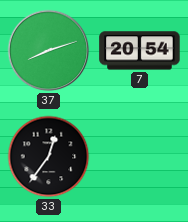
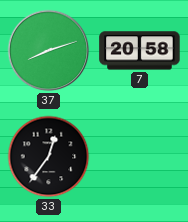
7: 20:54 -> 20:58
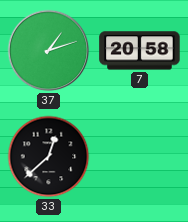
37: 8:12 -> 1:12
33: 12:36 -> 12:38
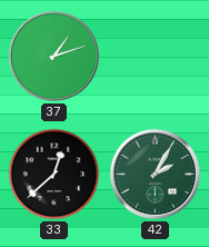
7: 20:58 -> none
42: none -> 2:05
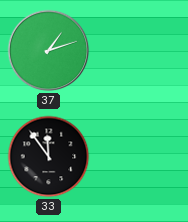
33: 12:38 -> 11:54
42: 2:05 -> none
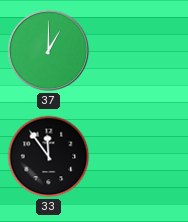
37: 1:12 -> 1:00
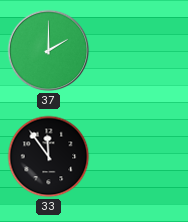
37: 1:00 -> 2:00
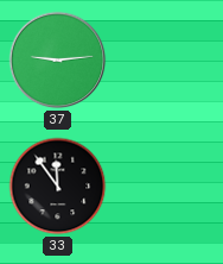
37: 2:00 -> 9:14
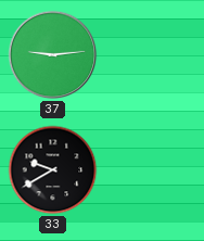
33: 11:54 -> 9:40
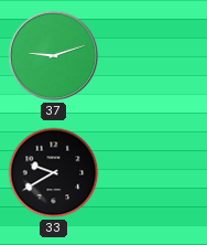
37: 9:14 -> 9:12
